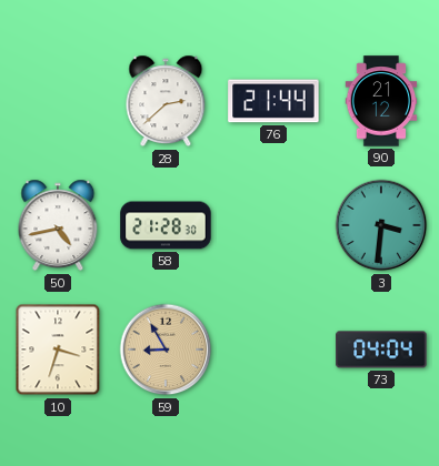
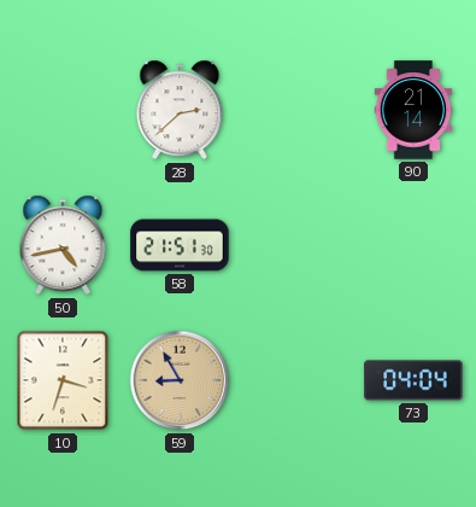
76: 21:44 -> none
90: 21:12 -> 21:14
58: 21:28 -> 21:51
3: 3:31 -> none
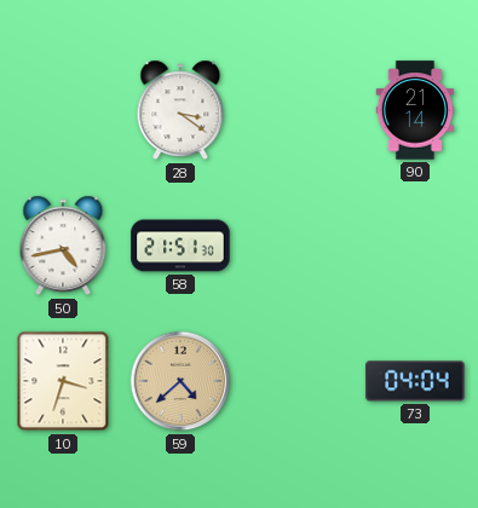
28: 2:38 -> 3:21
59: 8:55 -> 4:38
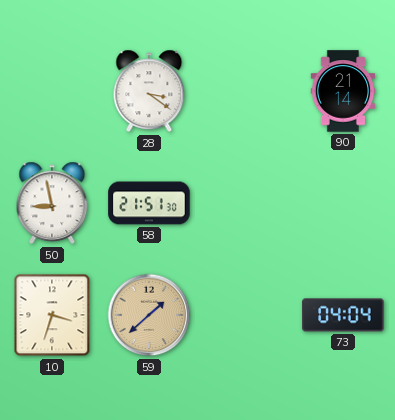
50: 4:43 -> 8:58
59: 4:38 -> 1:38
